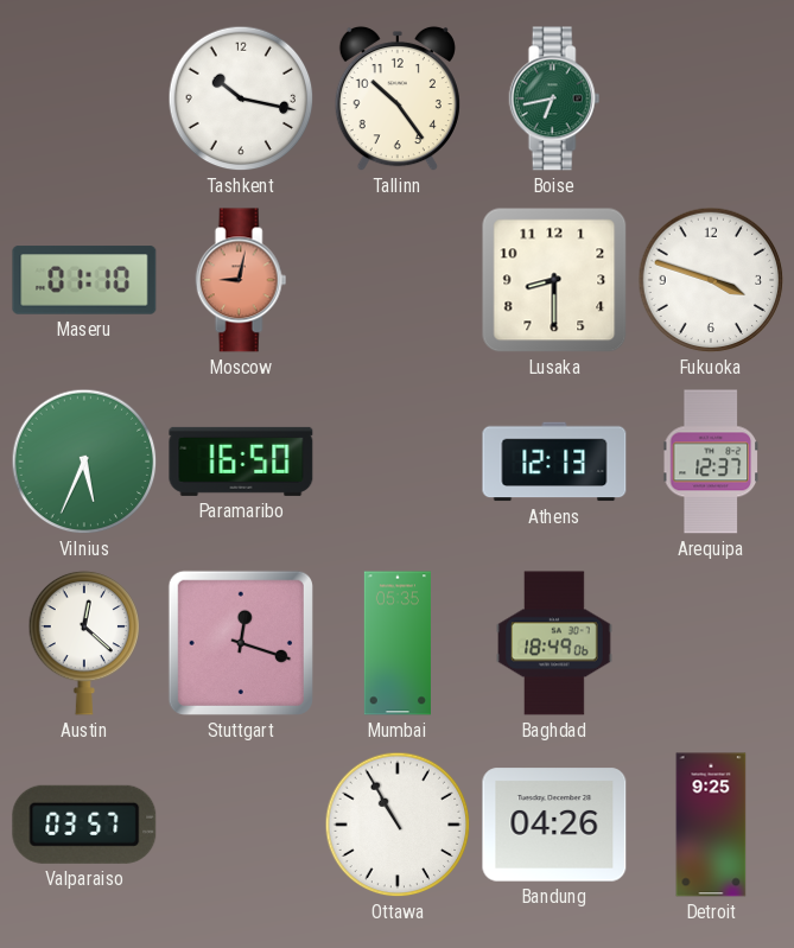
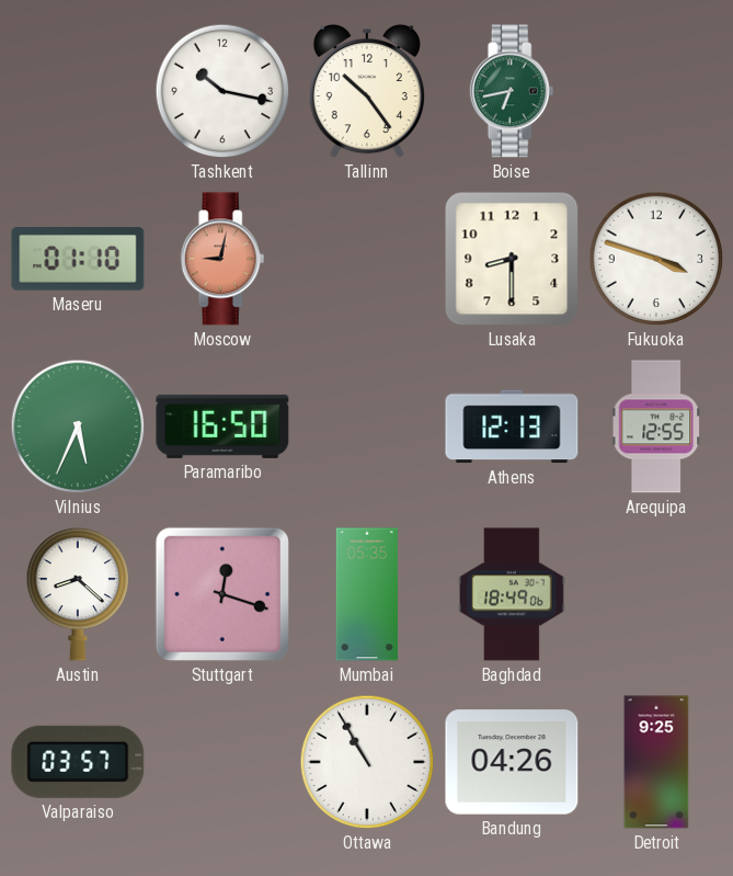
Arequipa: 12:37 -> 12:55
Austin: 12:22 -> 8:22
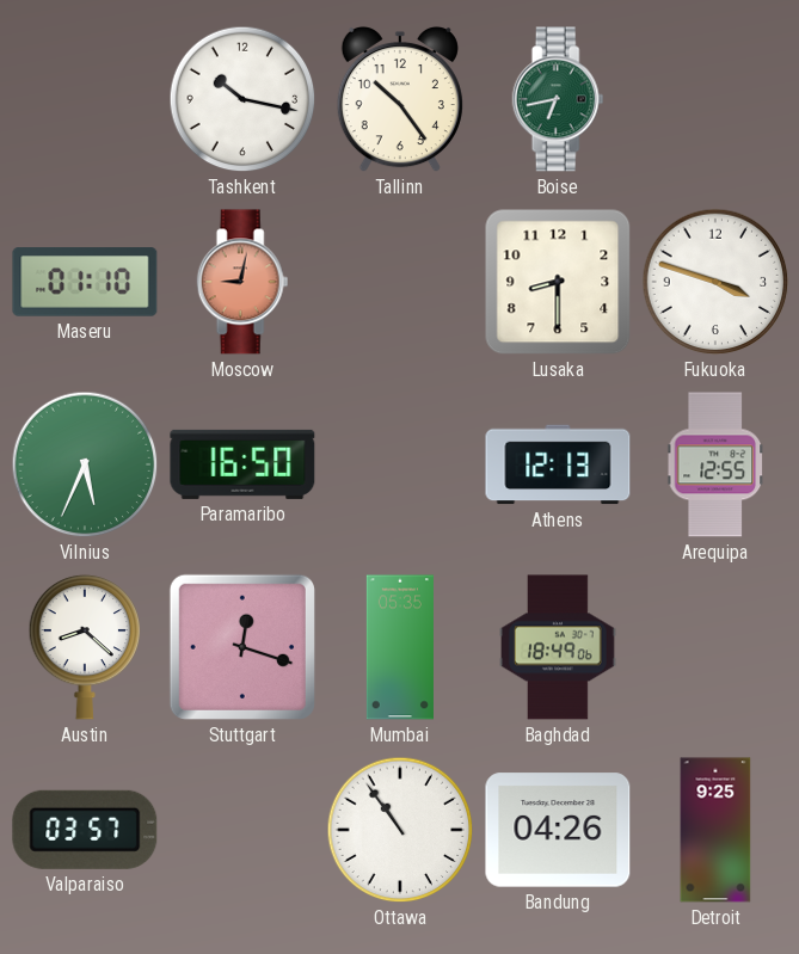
Ottawa: 10:55 -> 10:54
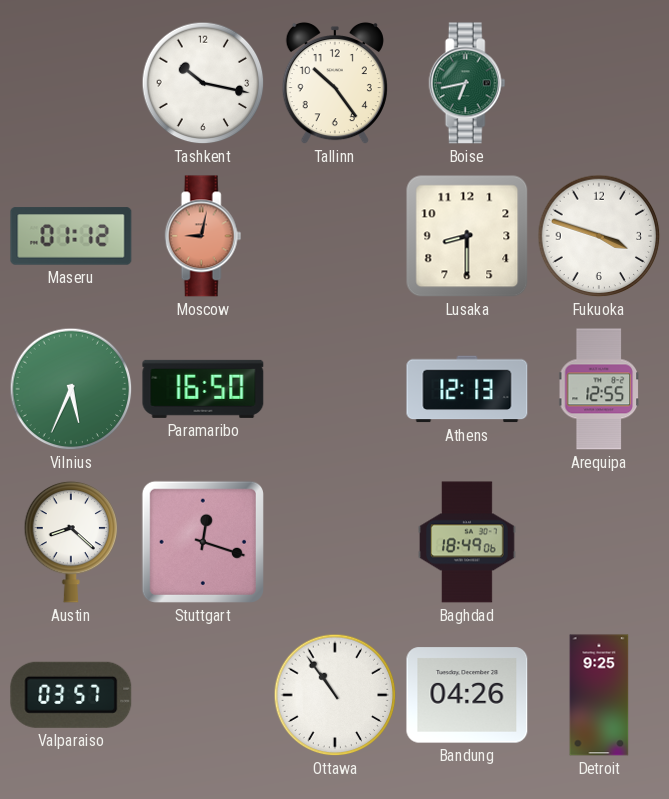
Maseru: 01:10 -> 01:12
Mumbai: 05:35 -> none
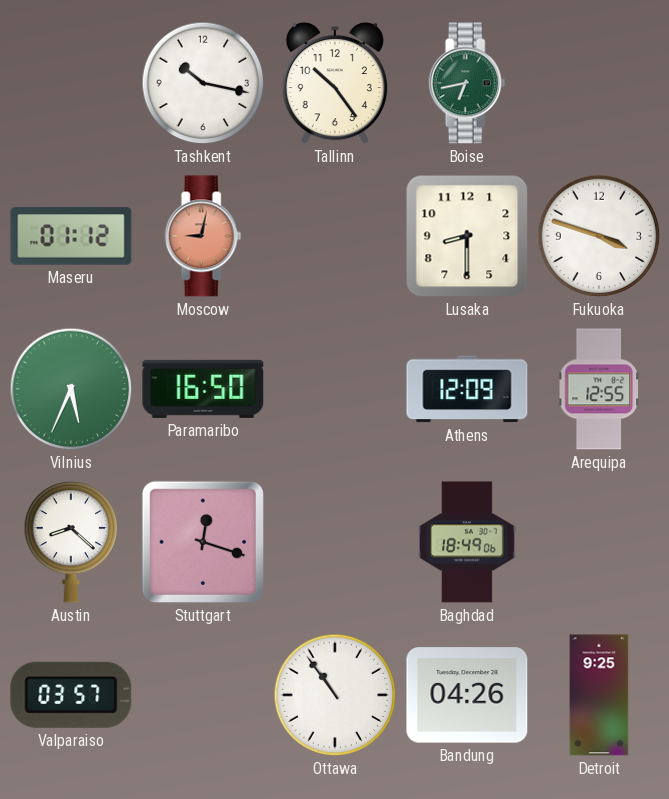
Athens: 12:13 -> 12:09
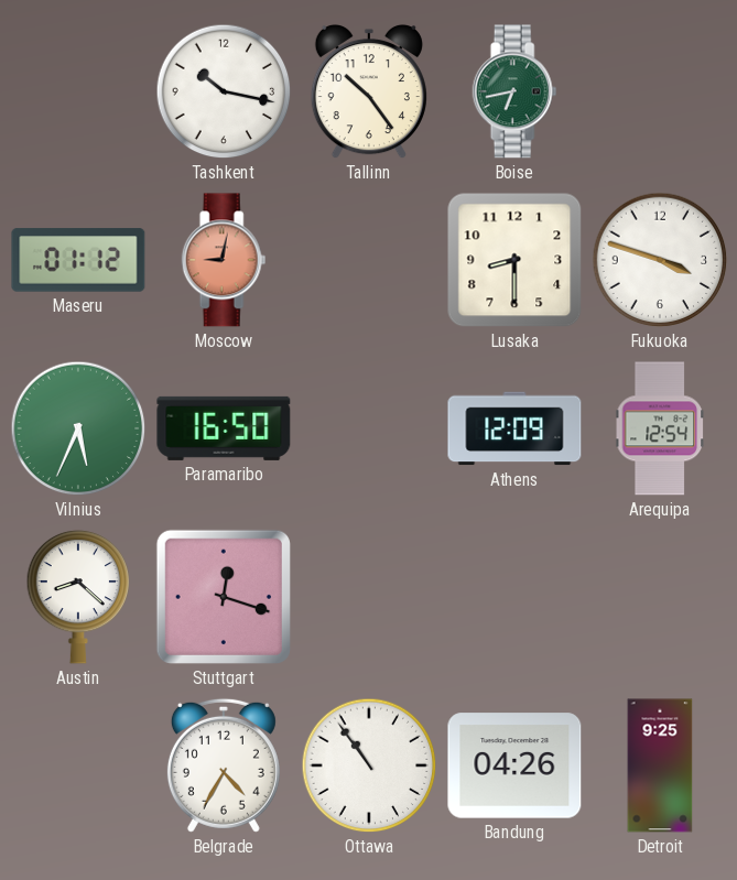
Arequipa: 12:55 -> 12:54
Baghdad: 18:49 -> none
Valparaiso: 03:57 -> none
Belgrade: none -> 4:35
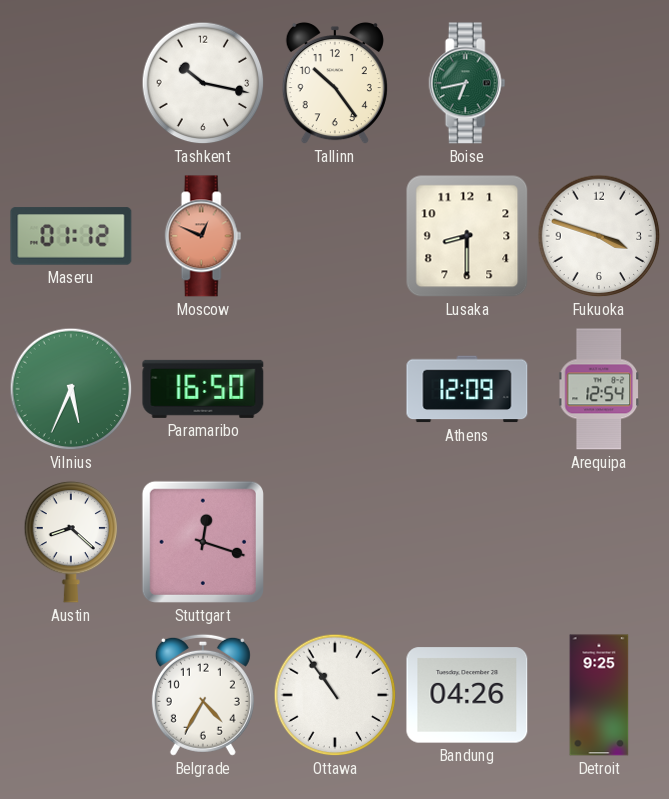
Moscow: 9:02 -> 12:49
